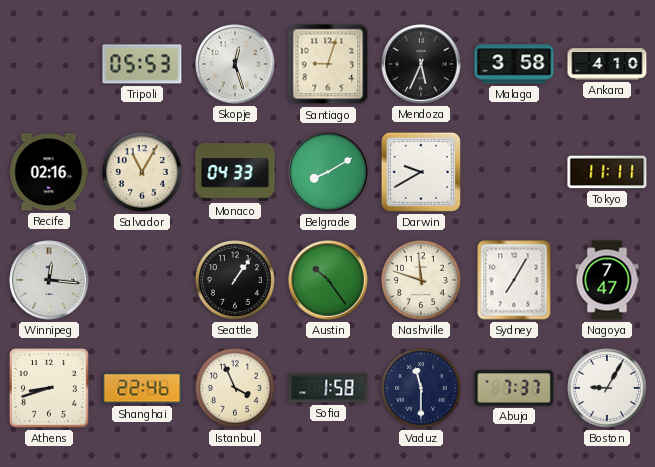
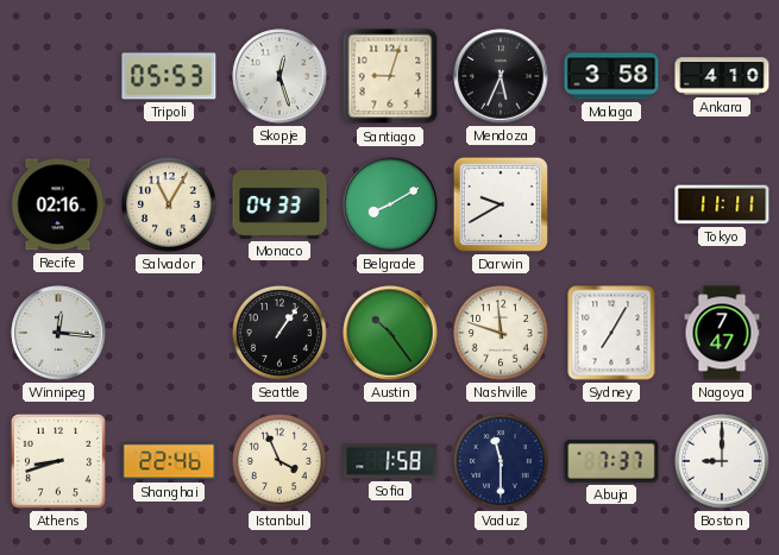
Boston: 9:05 -> 9:00
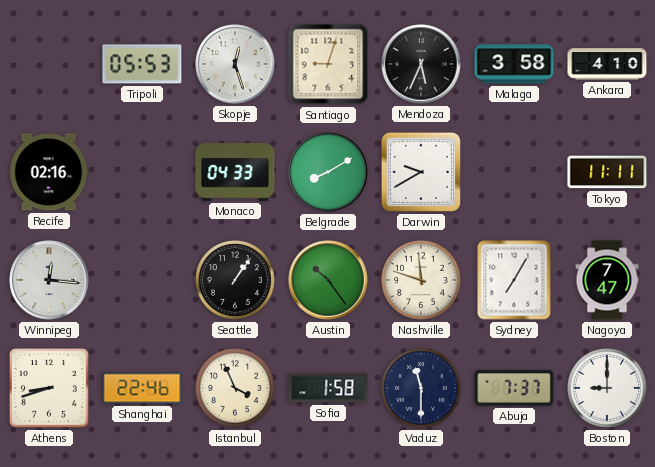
Salvador: 11:05 -> none
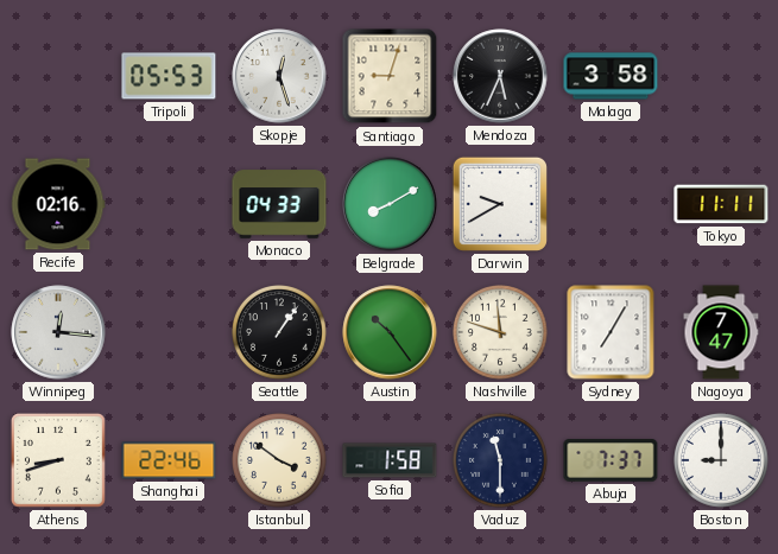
Ankara: 4:10 -> none
Istanbul: 3:56 -> 3:51
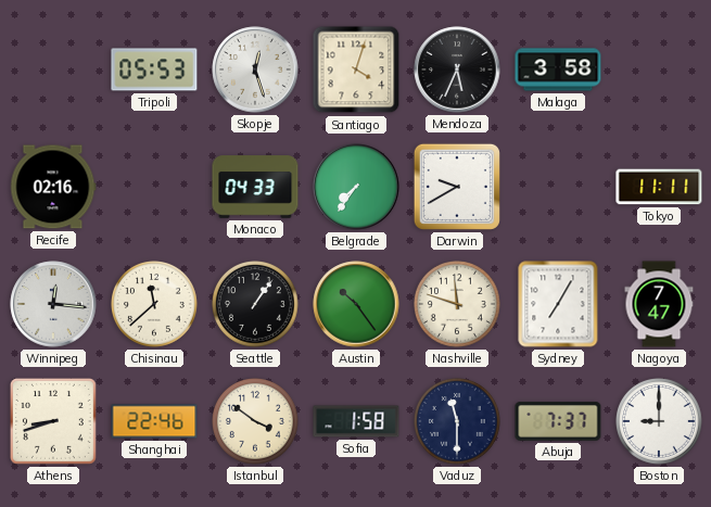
Santiago: 9:03 -> 4:03
Belgrade: 8:10 -> 7:36
Chisinau: none -> 11:38
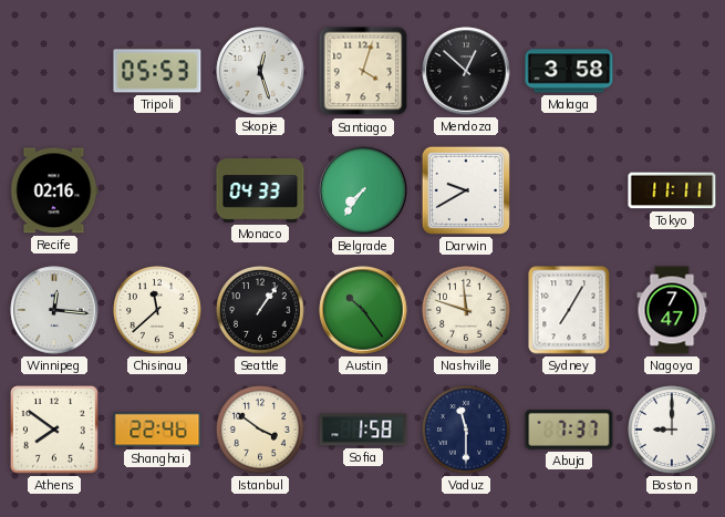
Mendoza: 5:34 -> 12:52
Athens: 8:42 -> 7:51
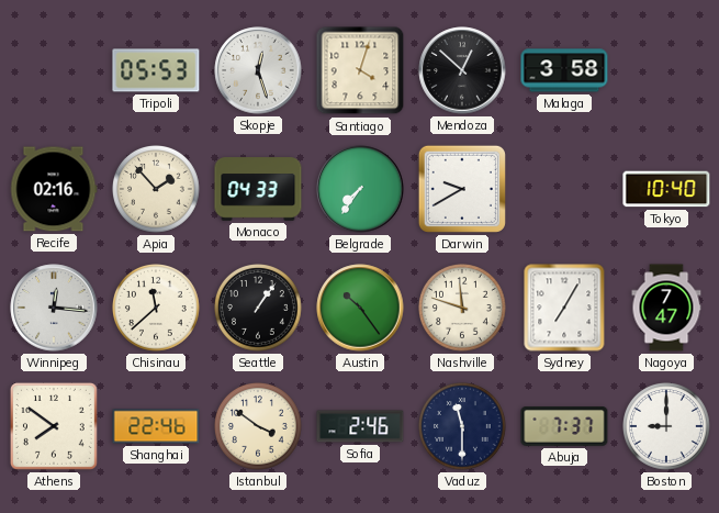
Apia: none -> 1:53
Tokyo: 11:11 -> 10:40
Sofia: 1:58 -> 2:46
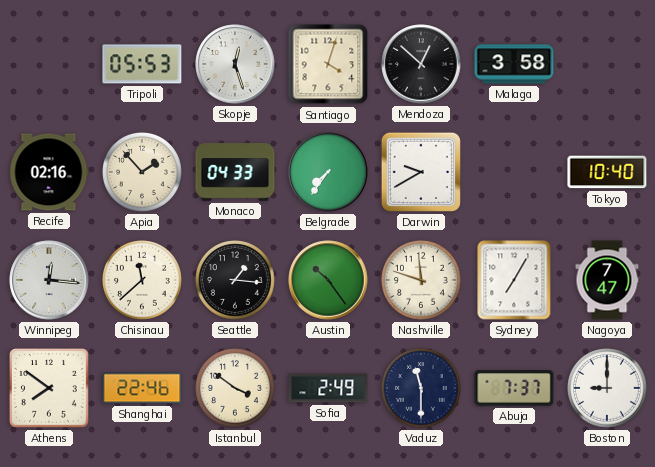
Seattle: 1:06 -> 1:16
Sofia: 2:46 -> 2:49
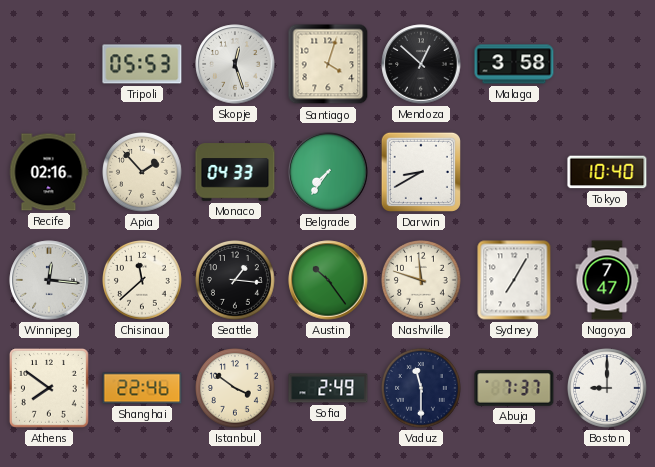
Darwin: 9:40 -> 8:40
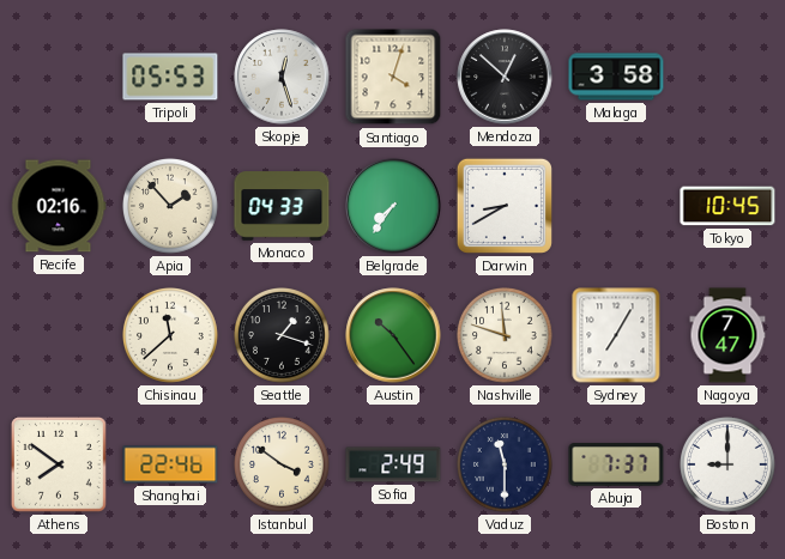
Tokyo: 10:40 -> 10:45
Winnipeg: 12:16 -> none
Seattle: 1:16 -> 1:18
